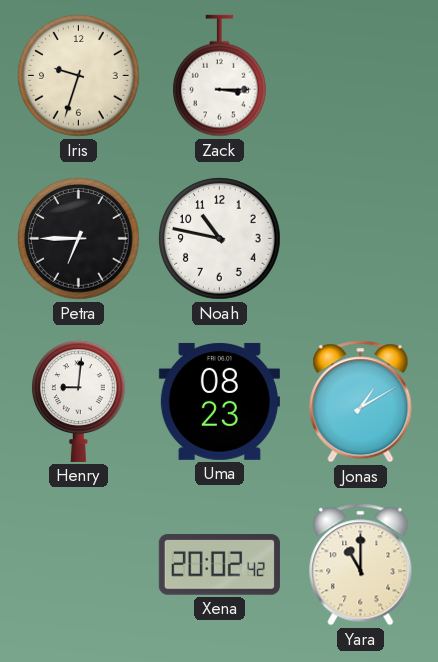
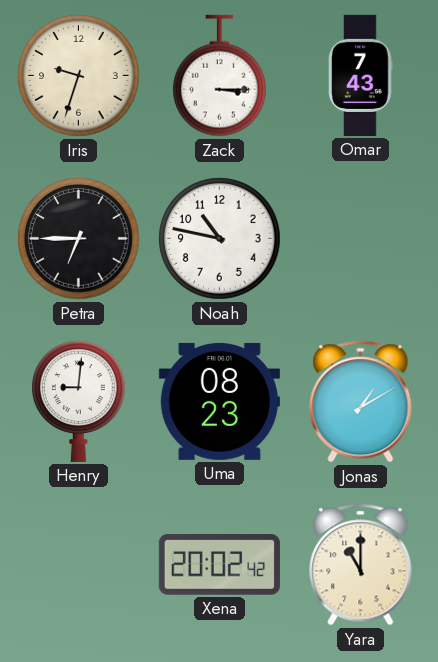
Omar: none -> 7:43
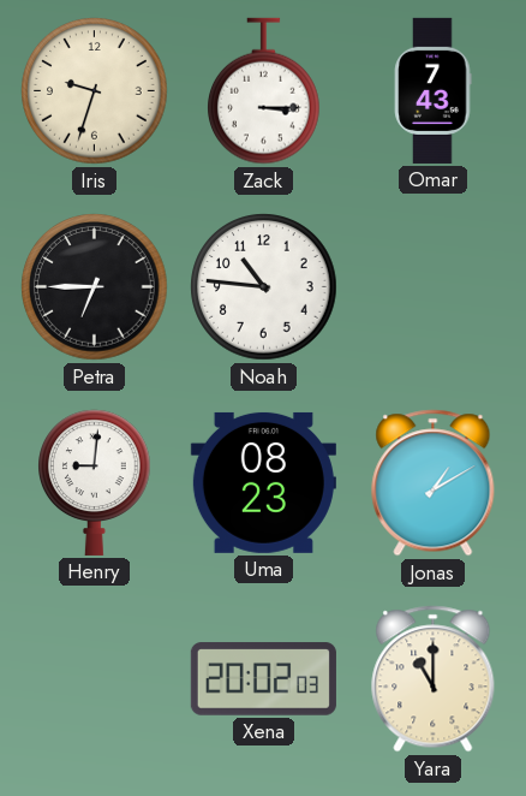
Noah: 10:47 -> 10:46
Xena: 20:02:42 -> 20:02:03
